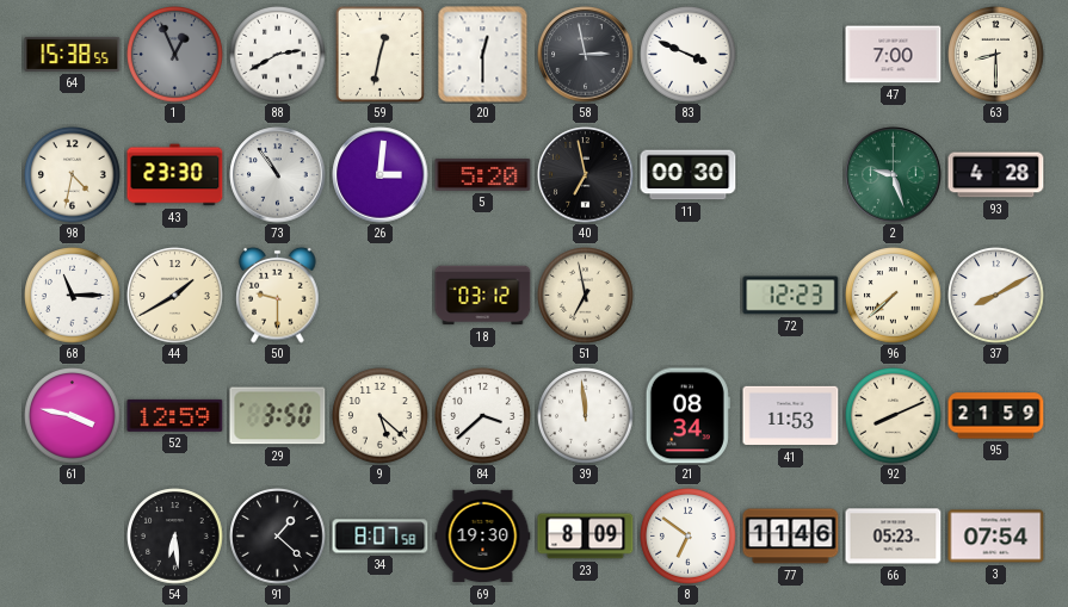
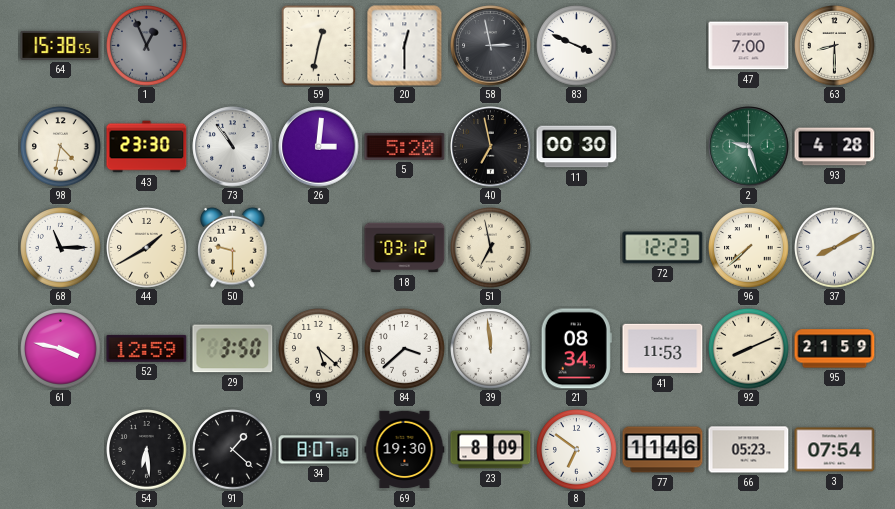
88: 2:40 -> none
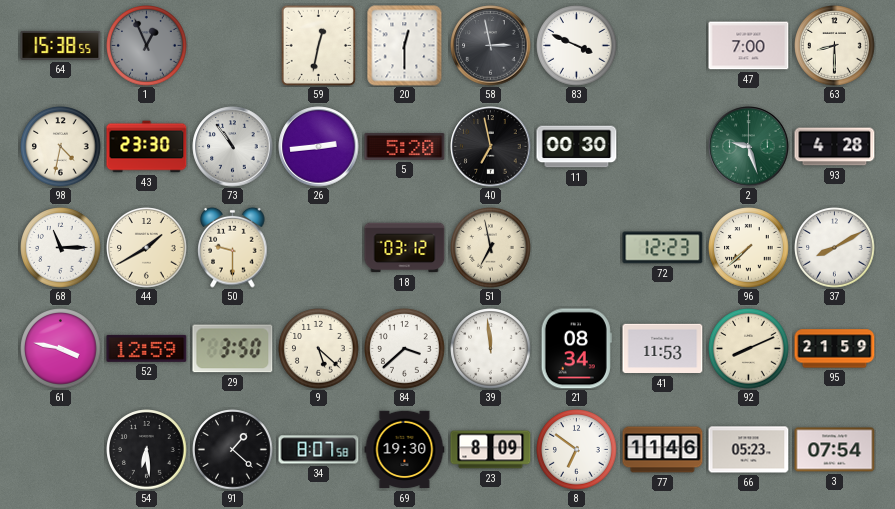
26: 3:01 -> 2:44
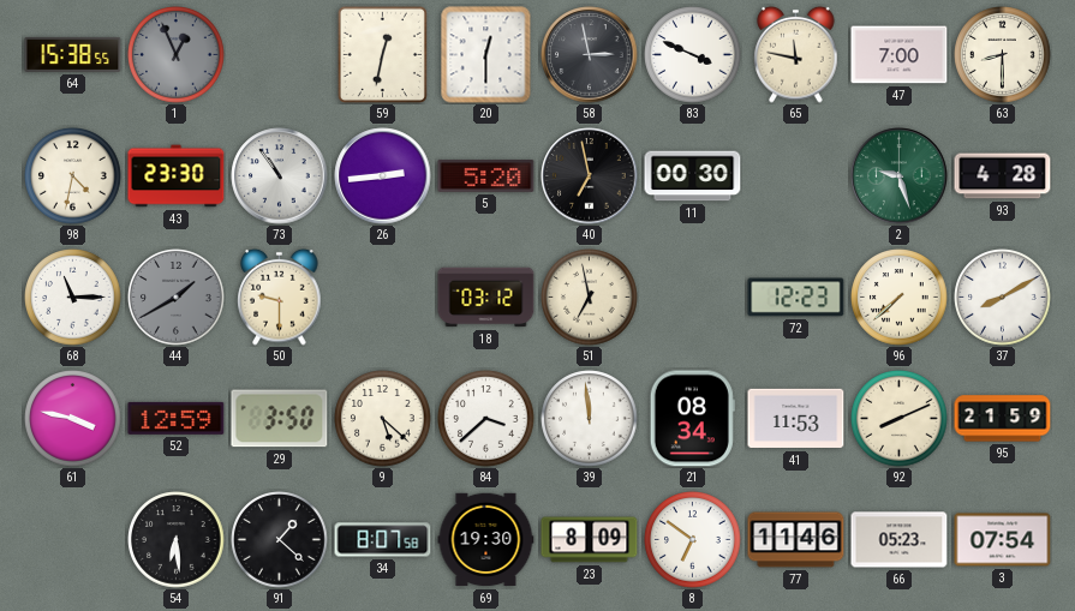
65: none -> 11:47
44 dial: cream -> grey
